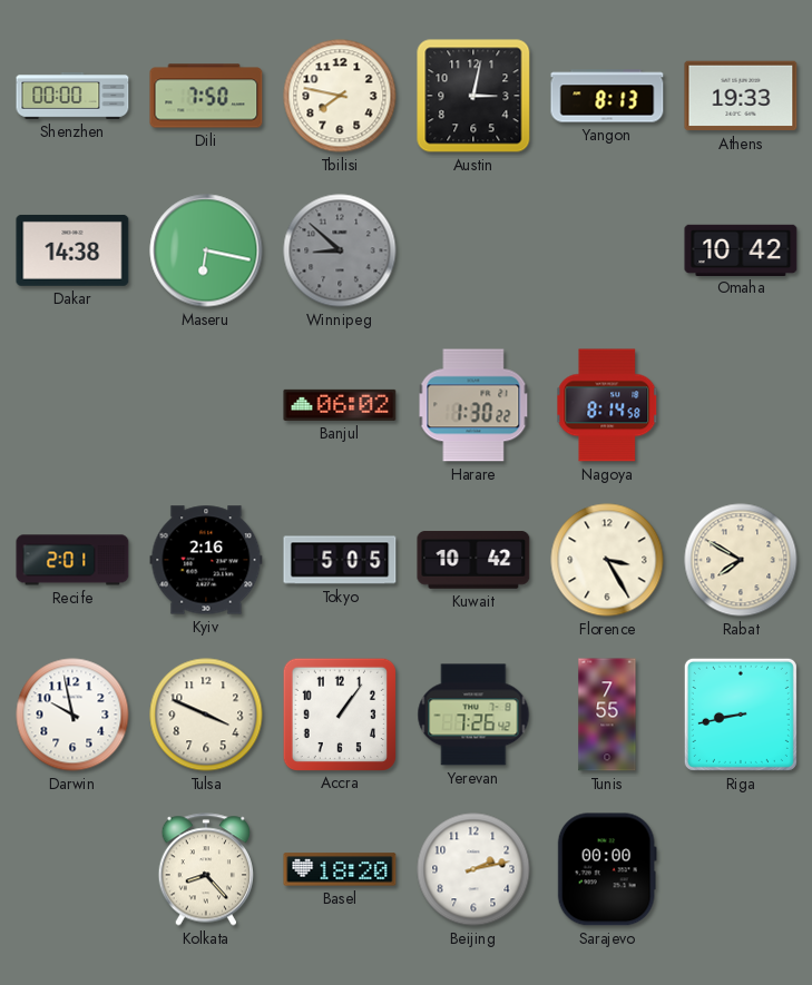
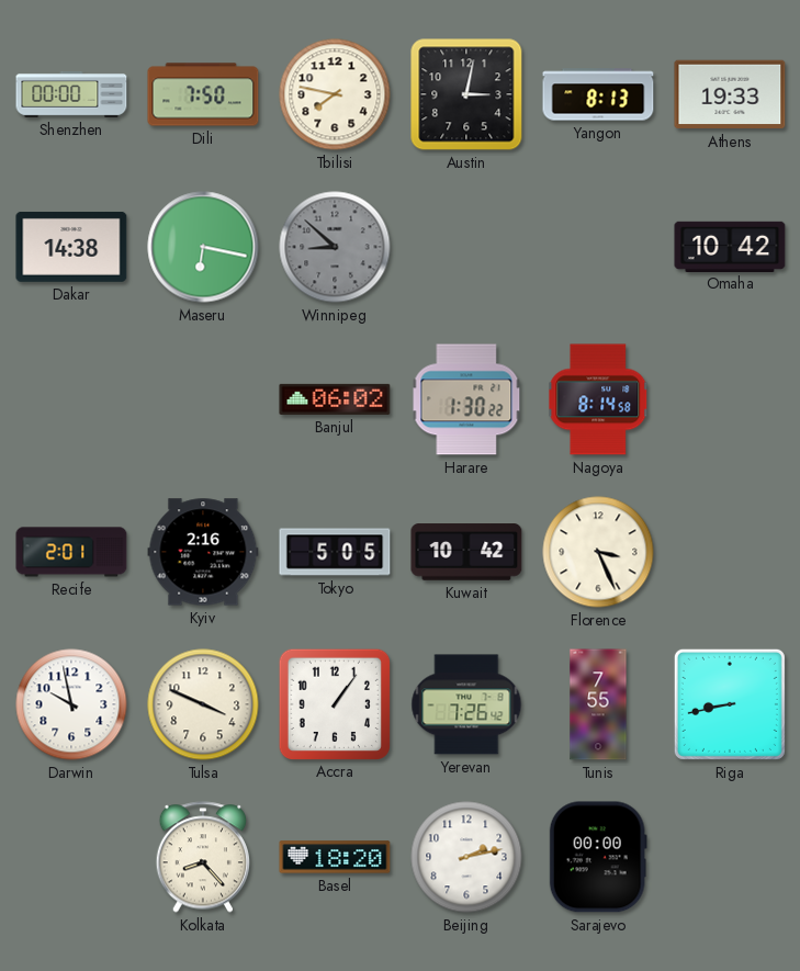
Florence: 3:25 -> 3:26
Rabat: 7:50 -> none
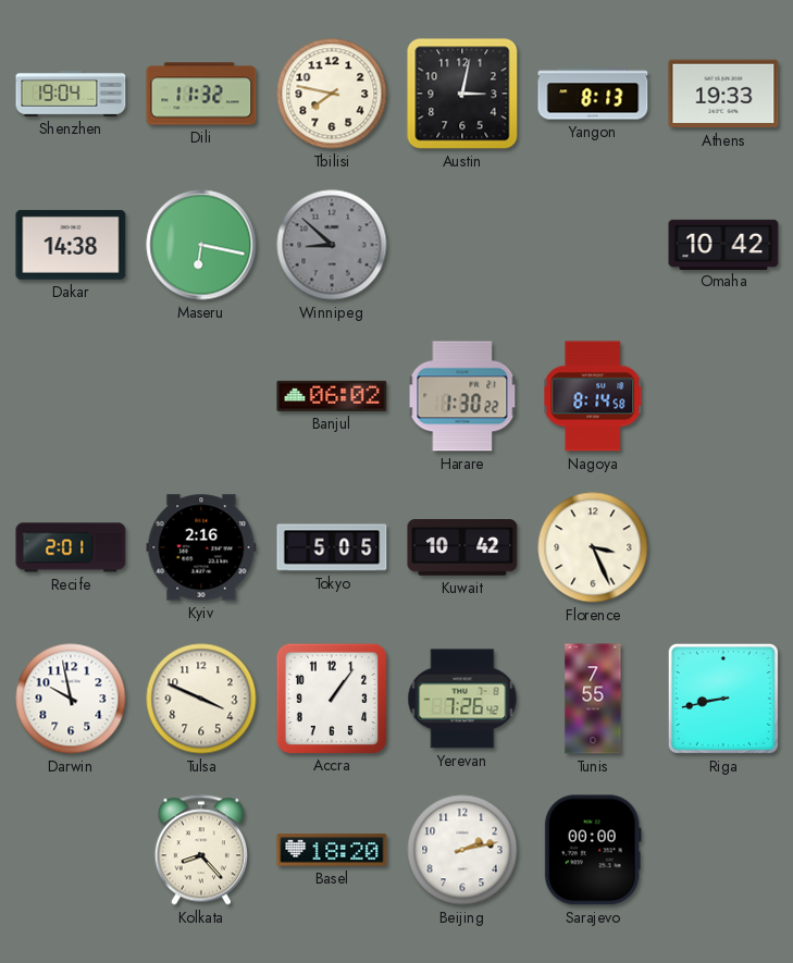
Shenzhen: 00:00 -> 19:04
Dili: 7:50 -> 11:32
